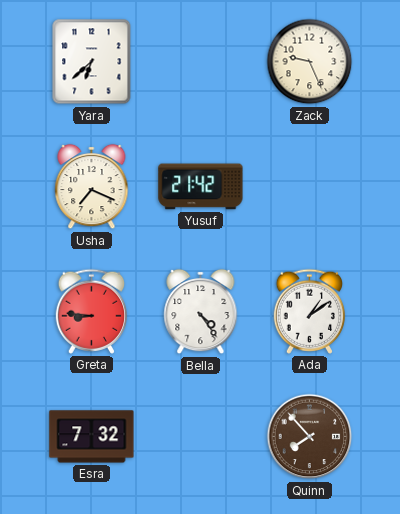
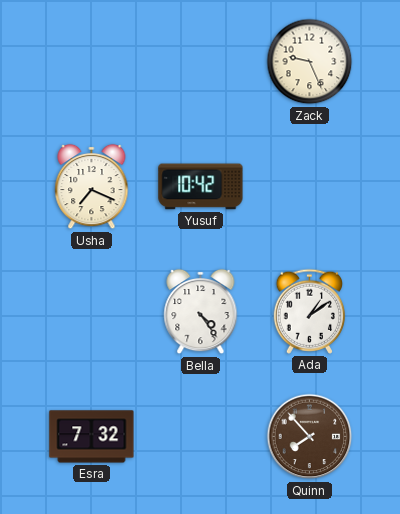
Yara: 6:38 -> none
Yusuf: 21:42 -> 10:42
Greta: 8:46 -> none
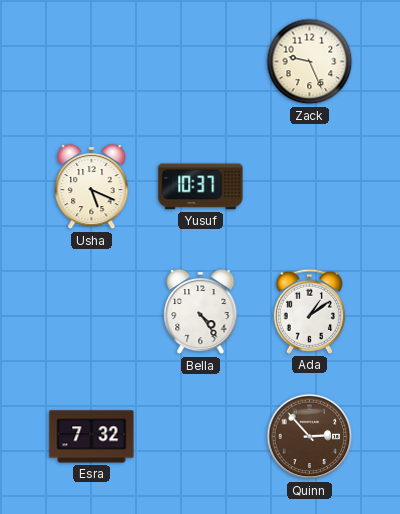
Usha: 7:19 -> 5:19
Yusuf: 10:42 -> 10:37
Quinn: 7:53 -> 2:53
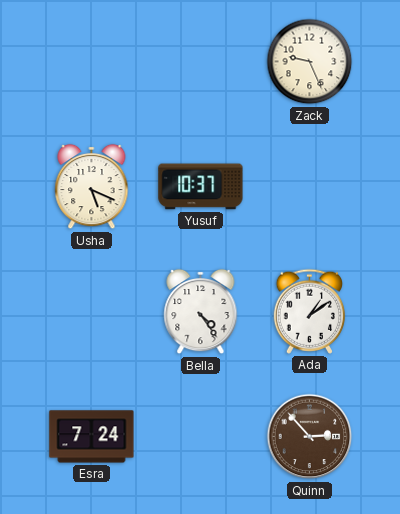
Esra: 7:32 -> 7:24
